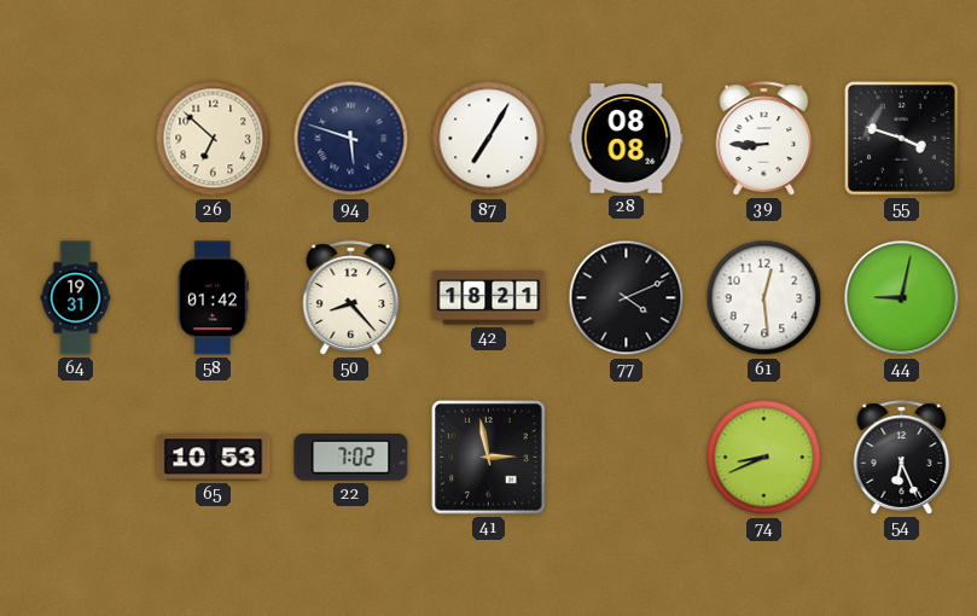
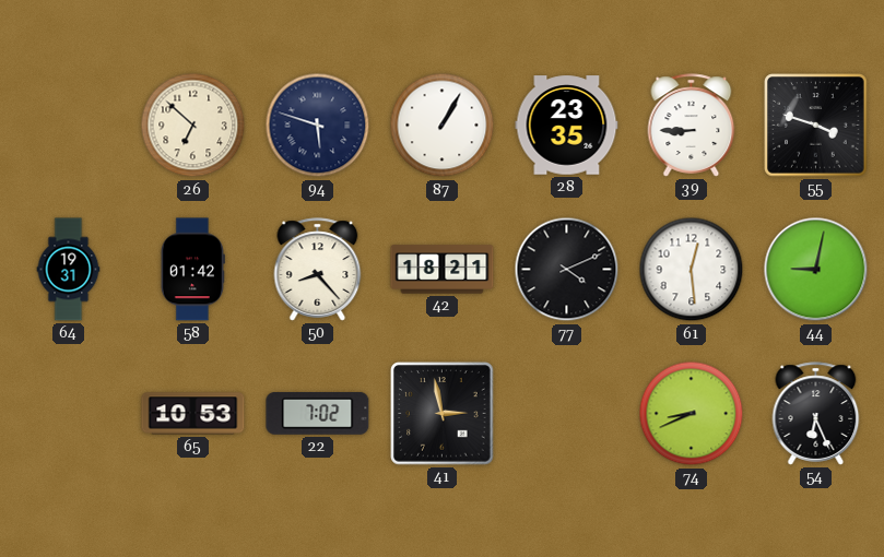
87: 7:05 -> 1:05
28: 08:08 -> 23:35
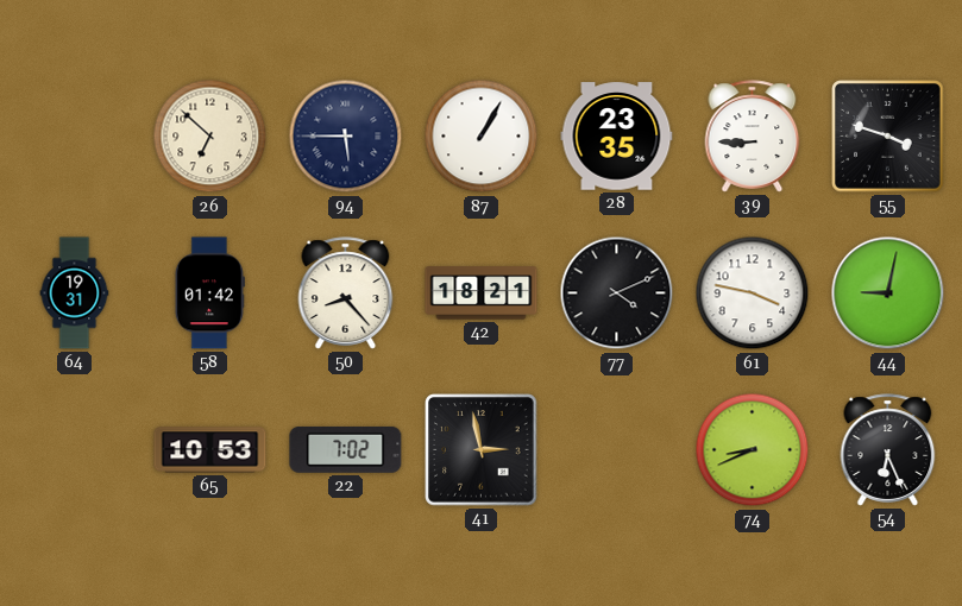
94: 5:48 -> 5:45
61: 12:29 -> 3:47
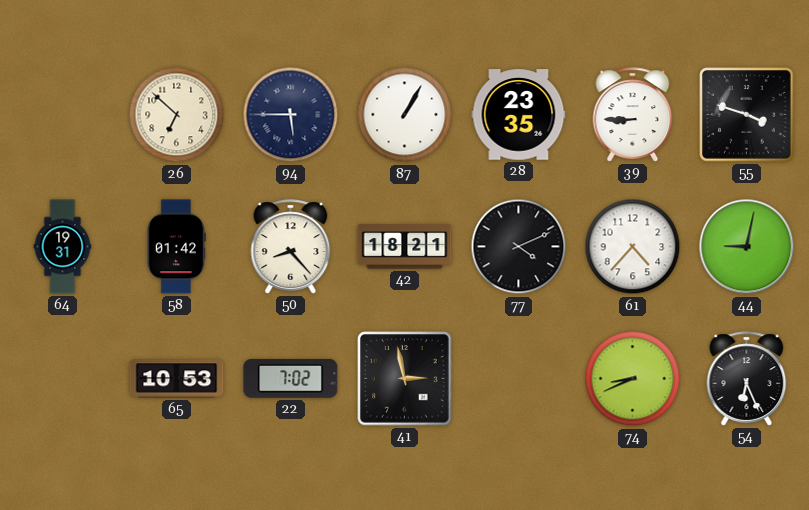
61: 3:47 -> 4:37
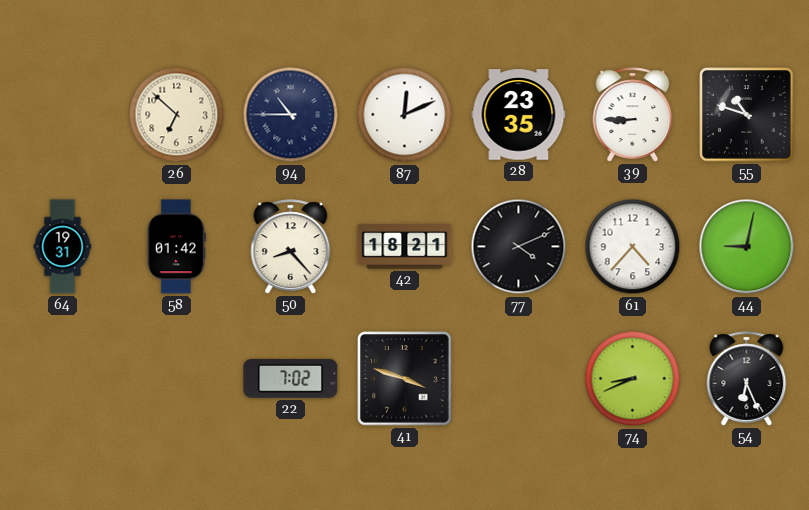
94: 5:45 -> 10:45
87: 1:05 -> 12:11
55: 3:48 -> 10:48
65: 10:53 -> none
41: 2:58 -> 3:48
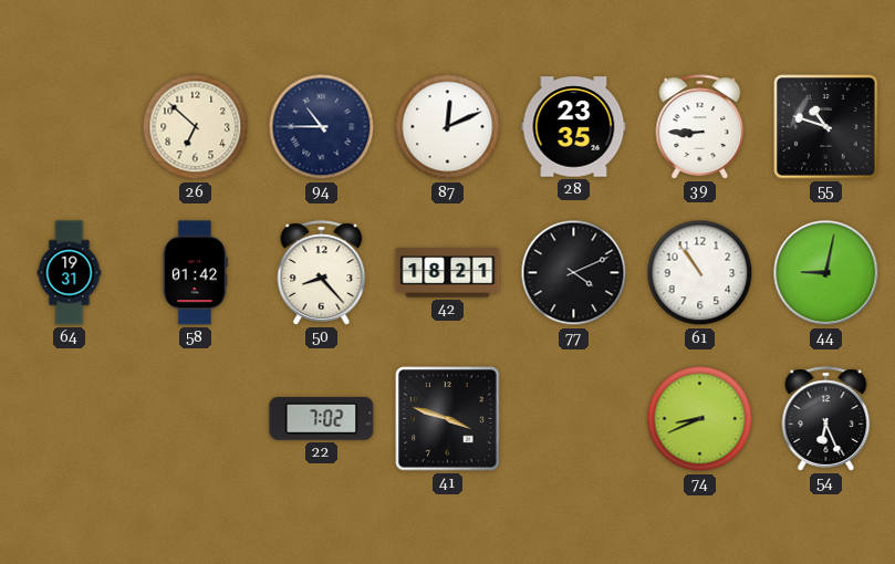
61: 4:37 -> 10:54
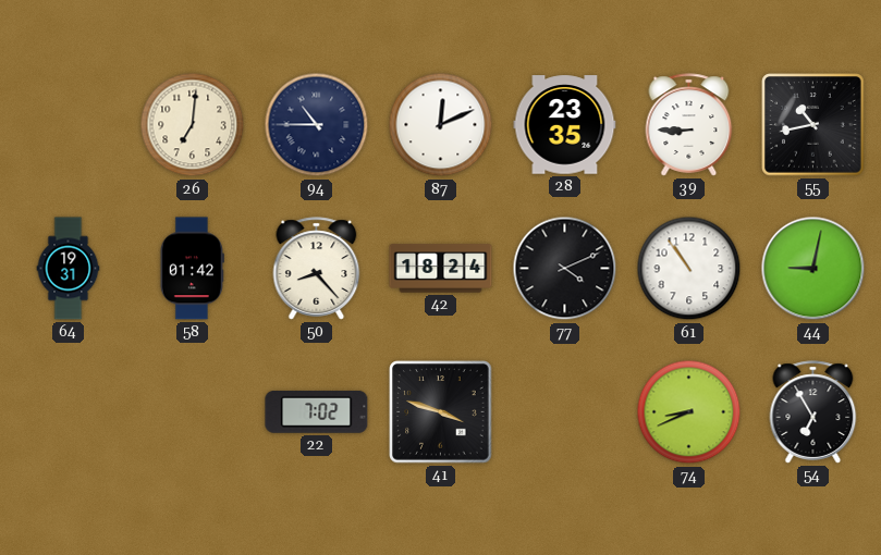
26: 6:52 -> 7:01
55: 10:48 -> 10:43
42: 18:21 -> 18:24
54: 6:26 -> 6:55
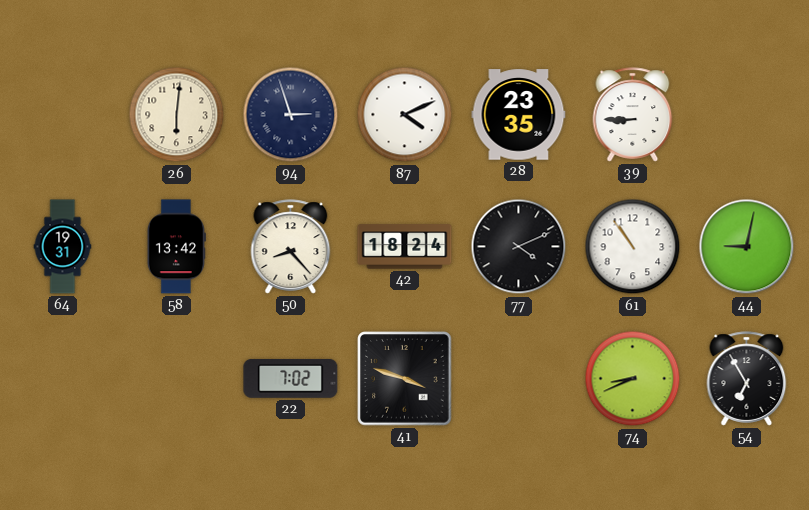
26: 7:01 -> 6:01
94: 10:45 -> 2:57
87: 12:11 -> 4:11
55: 10:43 -> none
58: 01:42 -> 13:42
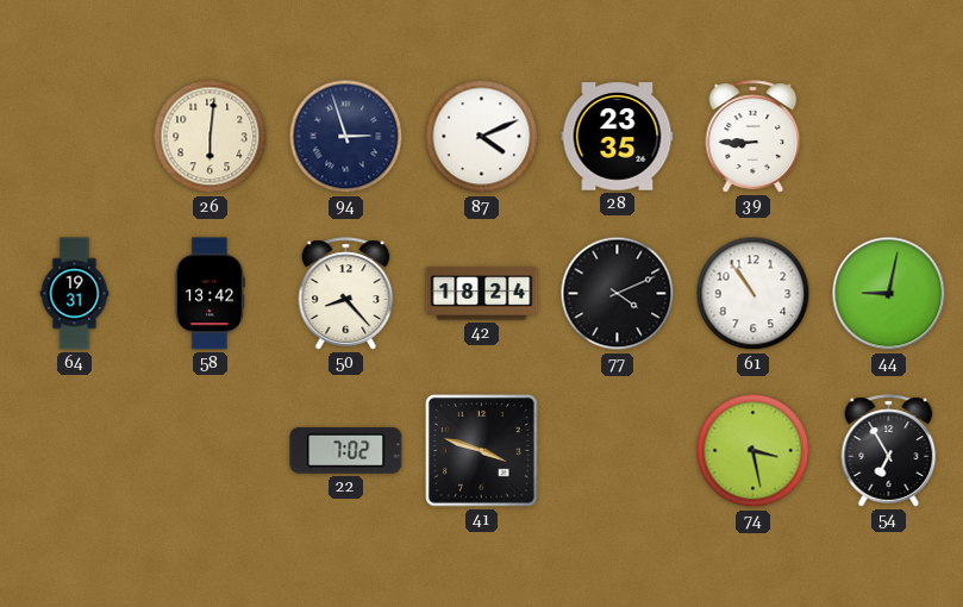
74: 8:41 -> 3:28
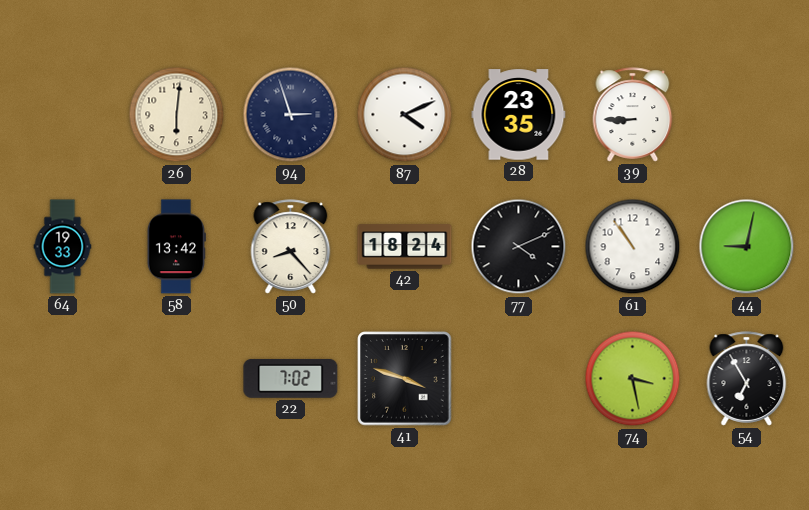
64: 19:31 -> 19:33
